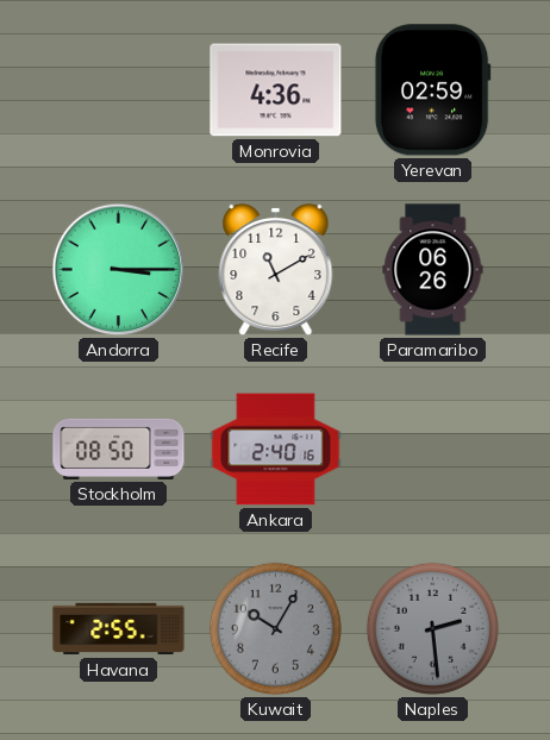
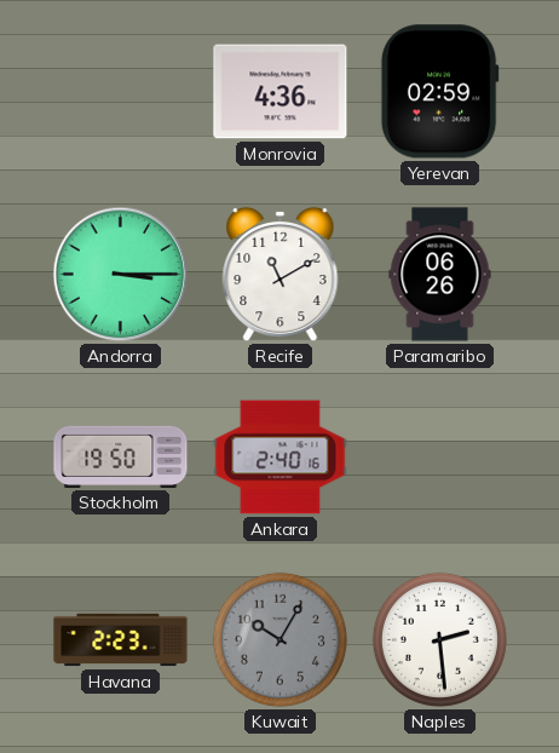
Stockholm: 08:50 -> 19:50
Havana: 2:55 -> 2:23
Naples dial: grey -> white
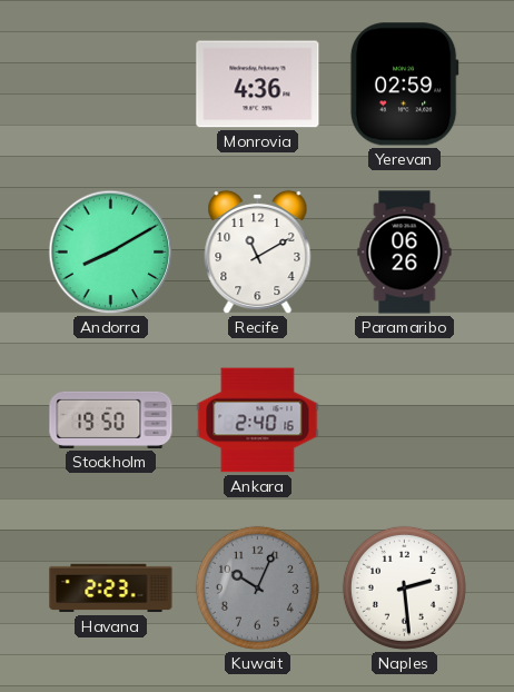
Andorra: 3:15 -> 8:10
Kuwait: 10:05 -> 10:04
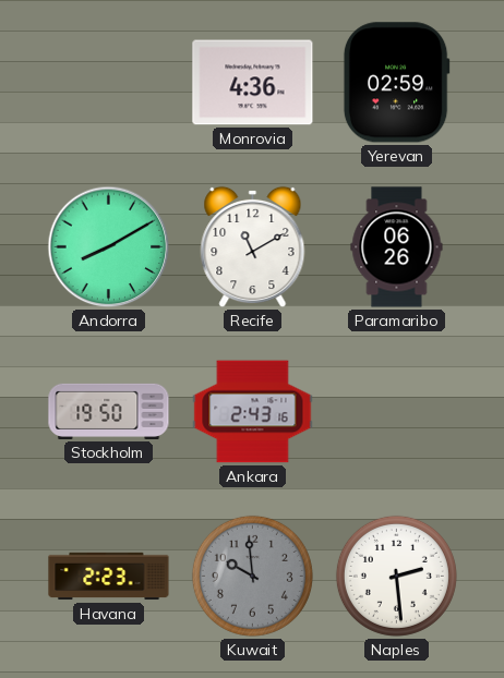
Ankara: 2:40 -> 2:43
Kuwait: 10:04 -> 9:59
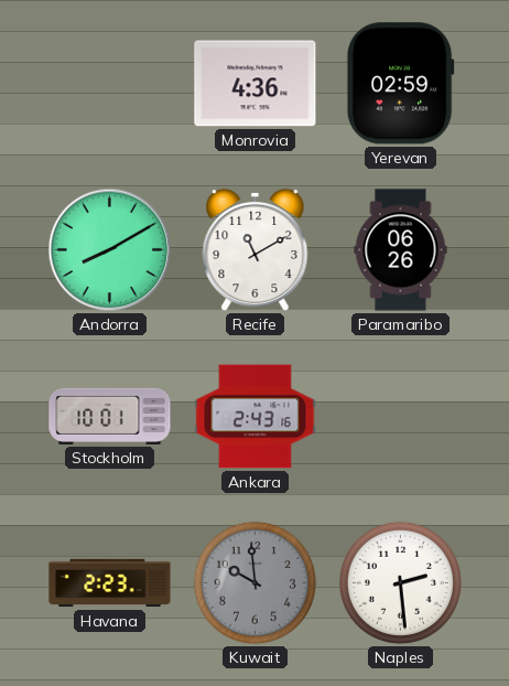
Stockholm: 19:50 -> 10:01
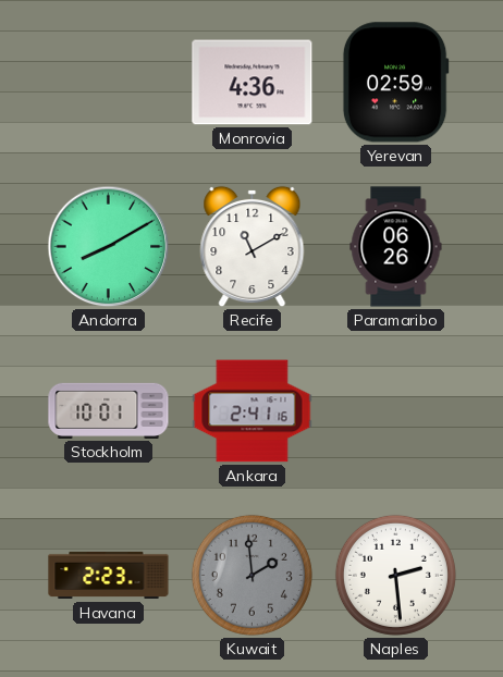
Ankara: 2:43 -> 2:41
Kuwait: 9:59 -> 1:59
